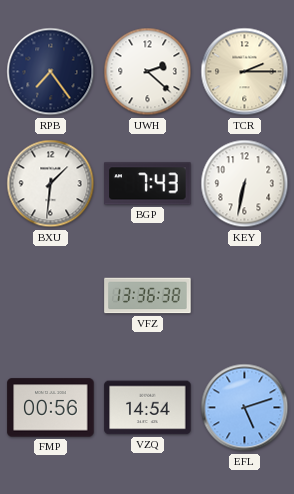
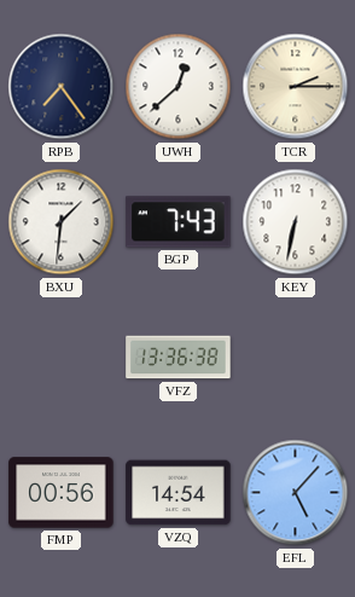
UWH: 2:22 -> 12:38
EFL: 5:12 -> 5:07
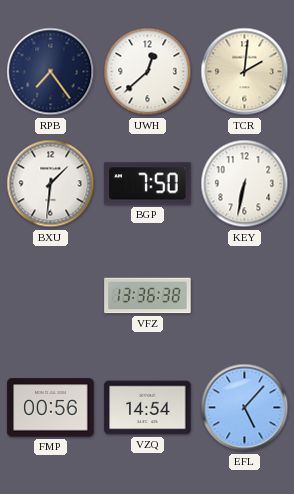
TCR: 2:15 -> 2:01
BGP: 7:43 -> 7:50
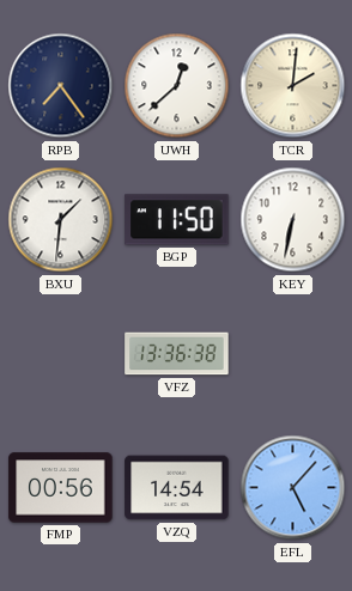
BGP: 7:50 -> 11:50
